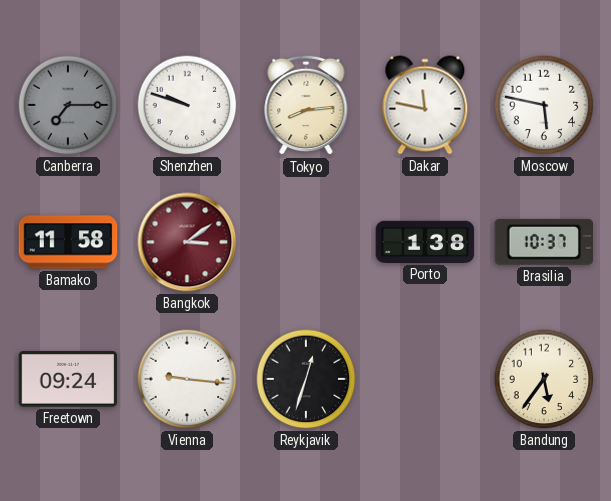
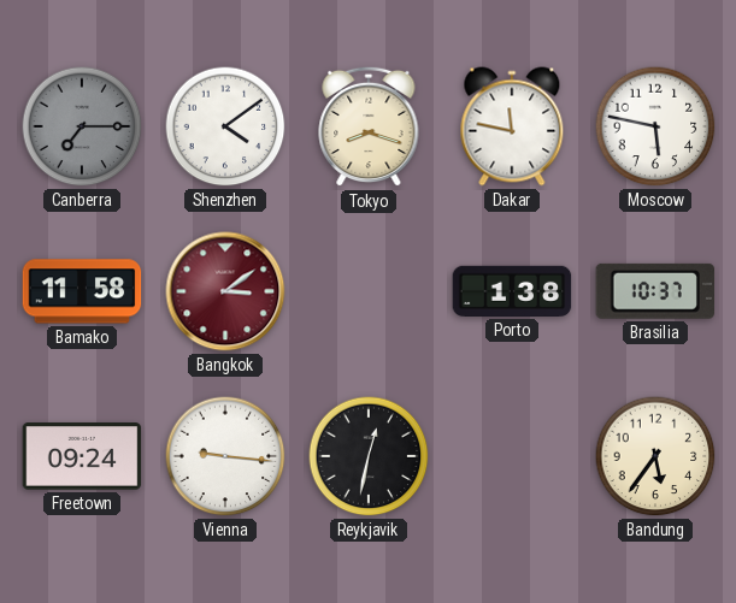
Shenzhen: 9:48 -> 4:09
Tokyo: 8:14 -> 8:18
Reykjavik: 12:33 -> 12:32
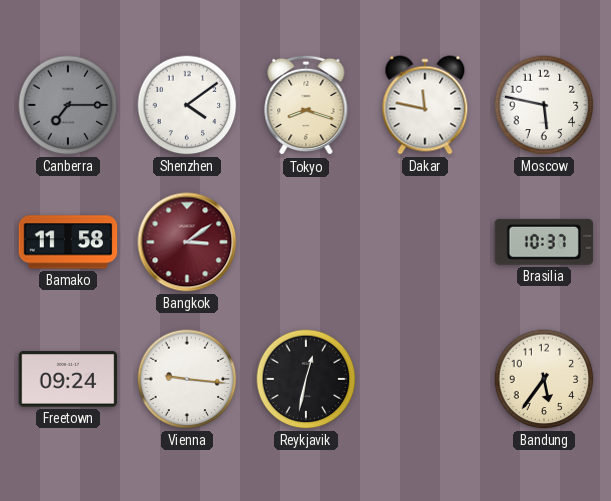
Porto: 1:38 -> none
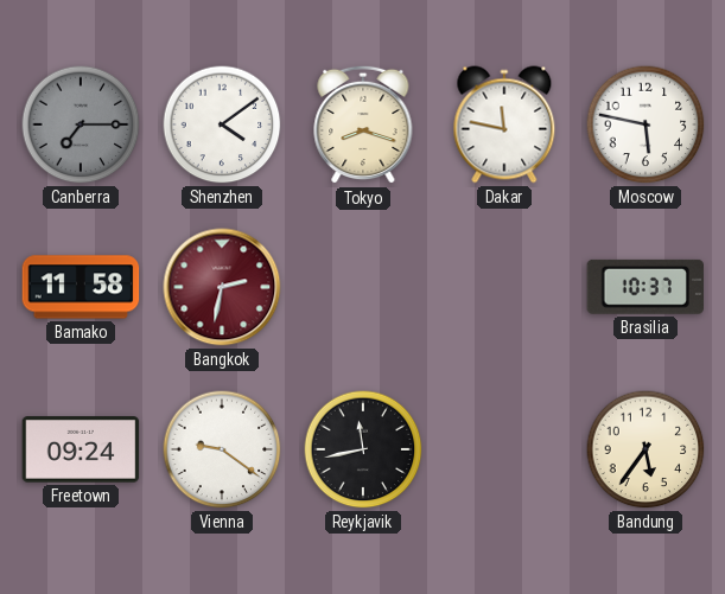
Bangkok: 3:09 -> 2:32
Vienna: 9:16 -> 9:21
Reykjavik: 12:32 -> 11:43
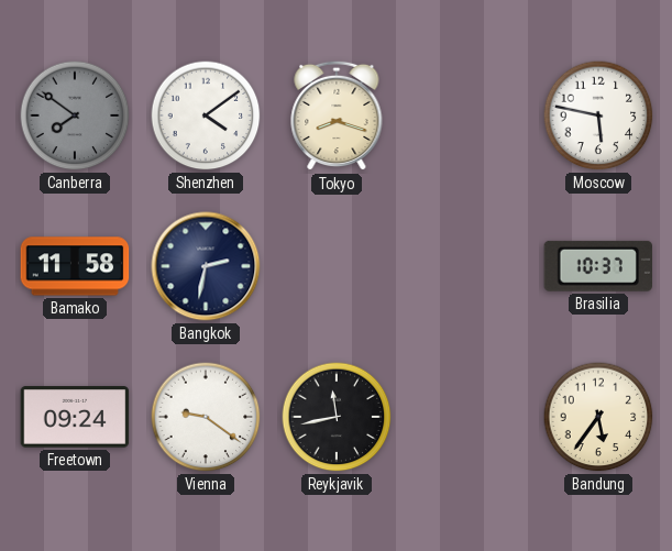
Canberra: 7:15 -> 7:51
Dakar: 11:47 -> none
Bangkok dial: burgundy -> navy
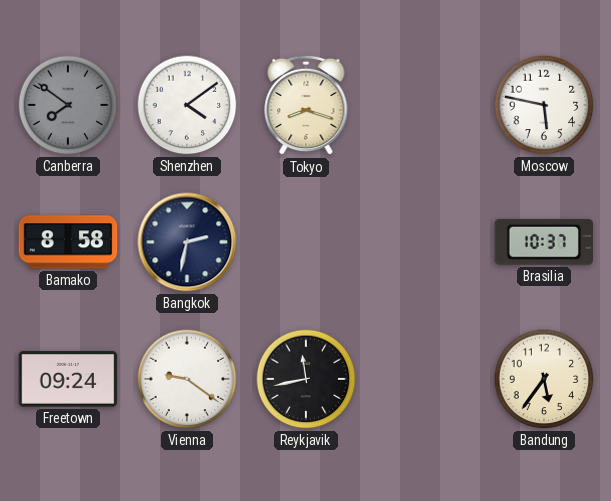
Bamako: 11:58 -> 8:58
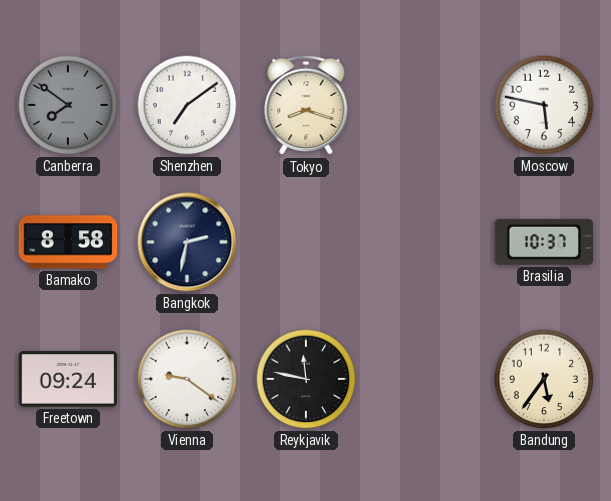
Shenzhen: 4:09 -> 7:09
Reykjavik: 11:43 -> 11:47
